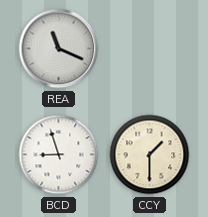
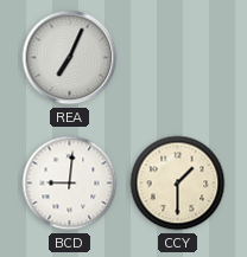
REA: 11:19 -> 7:04
BCD: 8:57 -> 9:01
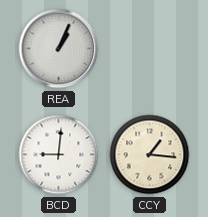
REA: 7:04 -> 1:04
CCY: 1:30 -> 1:16
